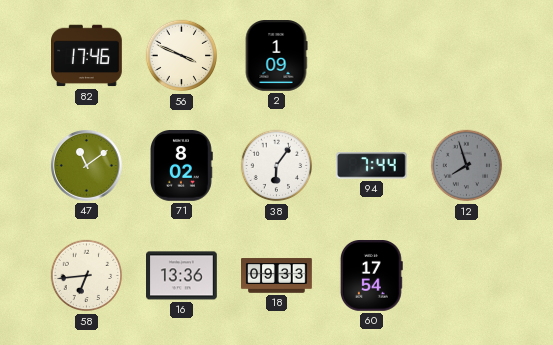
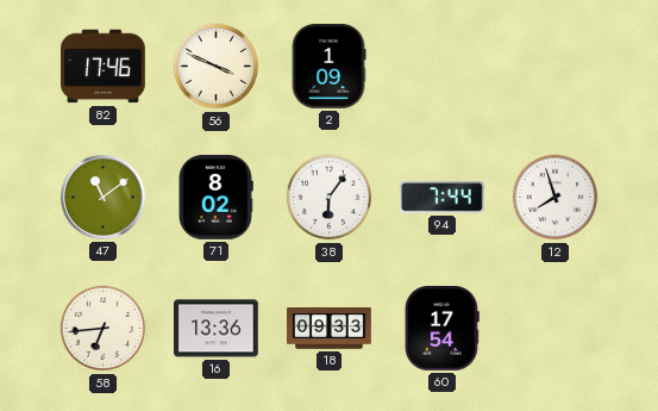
12 dial: grey -> white
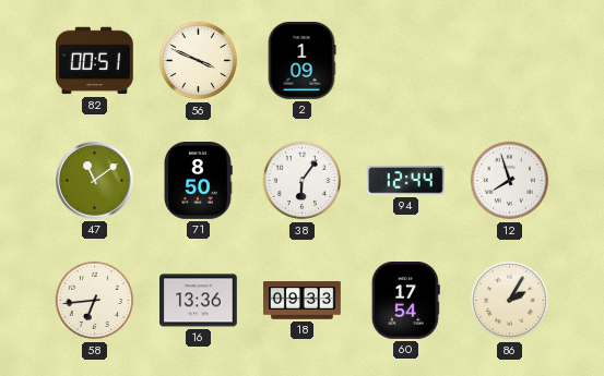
82: 17:46 -> 00:51
71: 8:02 -> 8:50
94: 7:44 -> 12:44
86: none -> 2:05
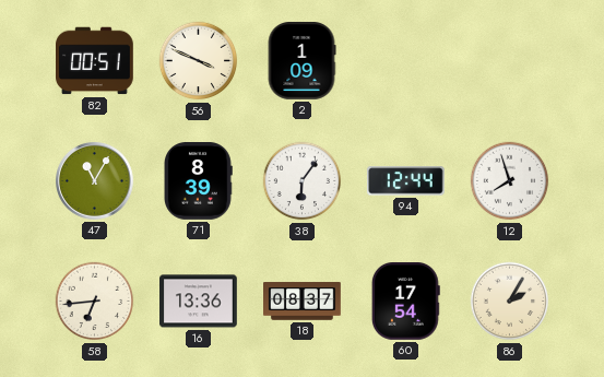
47: 11:09 -> 11:05
71: 8:50 -> 8:39
18: 09:33 -> 08:37
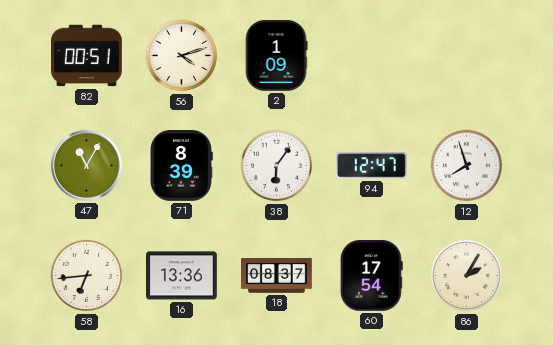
56: 3:49 -> 4:12
94: 12:44 -> 12:47
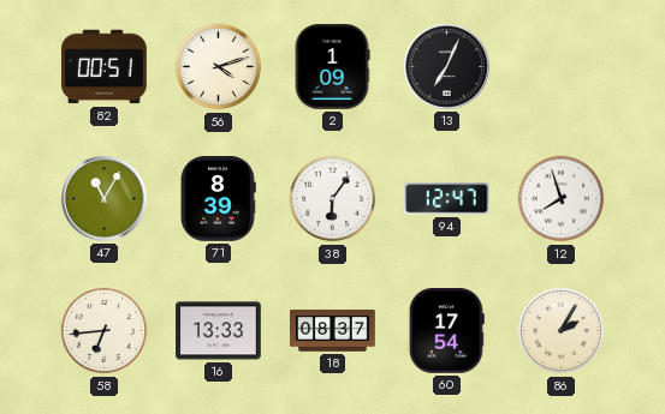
13: none -> 7:04
16: 13:36 -> 13:33
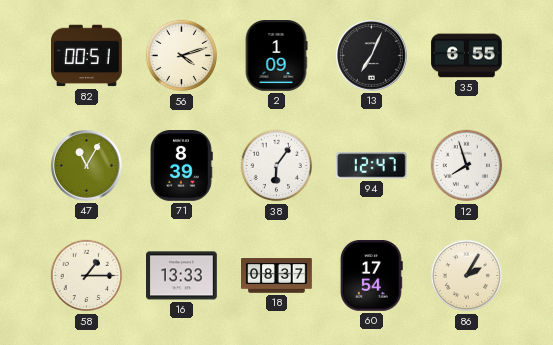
35: none -> 6:55
58: 6:44 -> 1:15
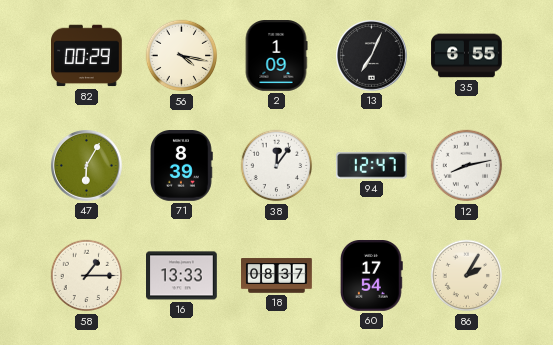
82: 00:51 -> 00:29
56: 4:12 -> 4:17
47: 11:05 -> 6:05
38: 6:06 -> 12:06
12: 7:57 -> 8:13
